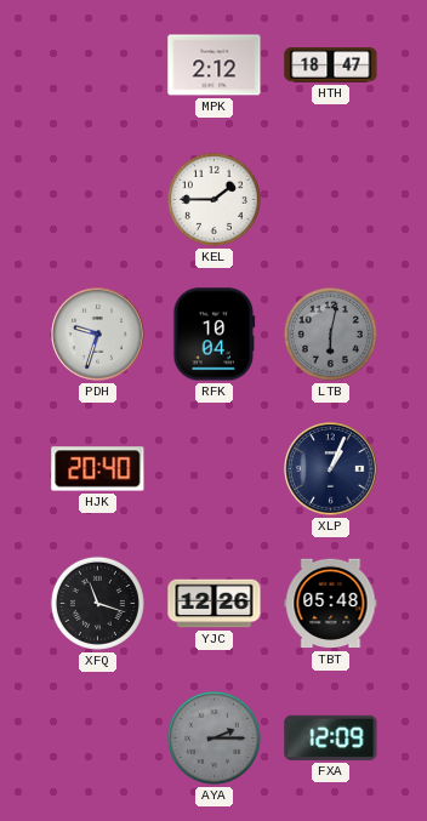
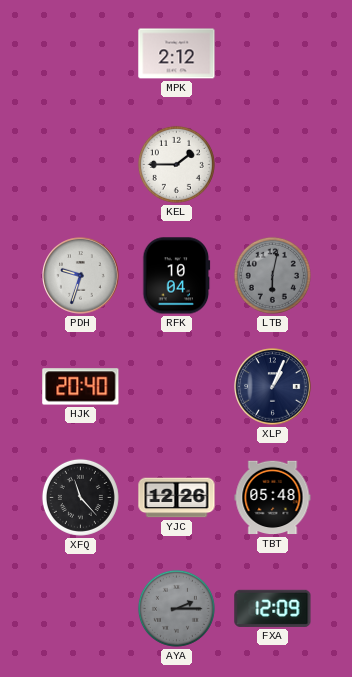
HTH: 18:47 -> none
XFQ: 11:18 -> 11:23
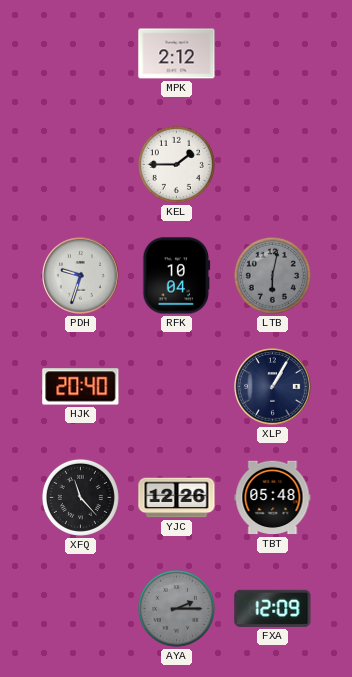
XLP: 1:04 -> 1:05
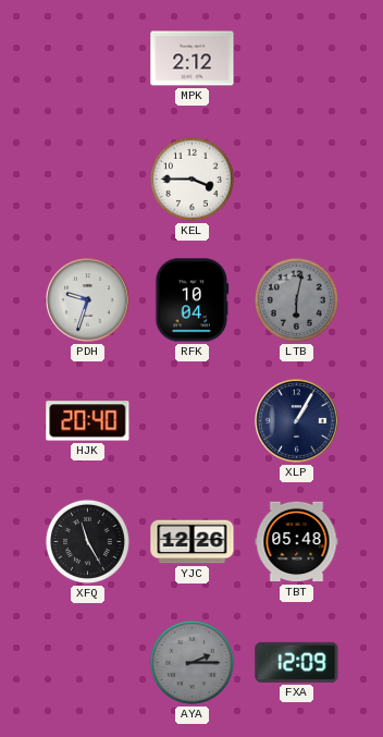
KEL: 1:45 -> 3:45
XFQ: 11:23 -> 11:25
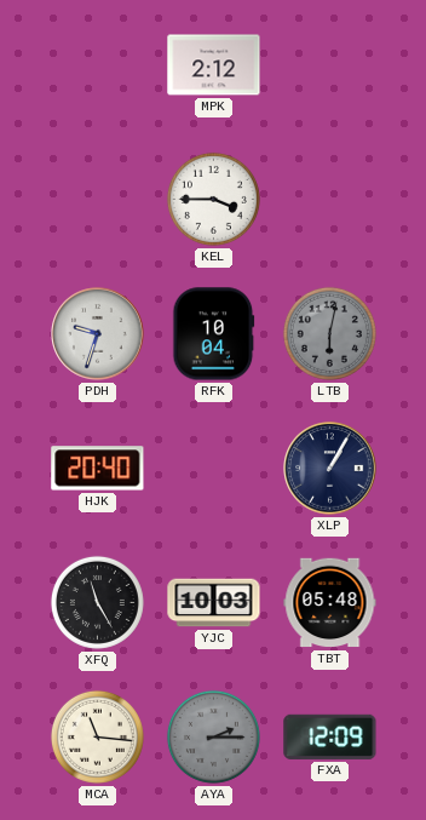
YJC: 12:26 -> 10:03
MCA: none -> 11:16
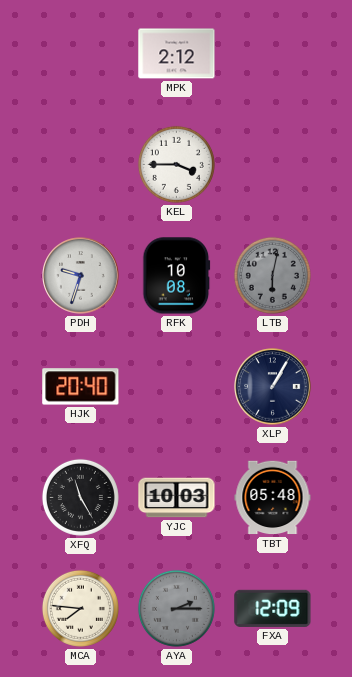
RFK: 10:04 -> 10:08
MCA: 11:16 -> 7:46
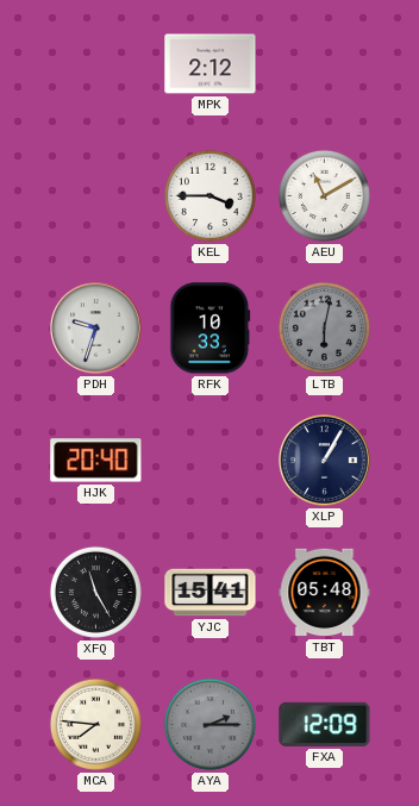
AEU: none -> 11:10
RFK: 10:08 -> 10:33
YJC: 10:03 -> 15:41
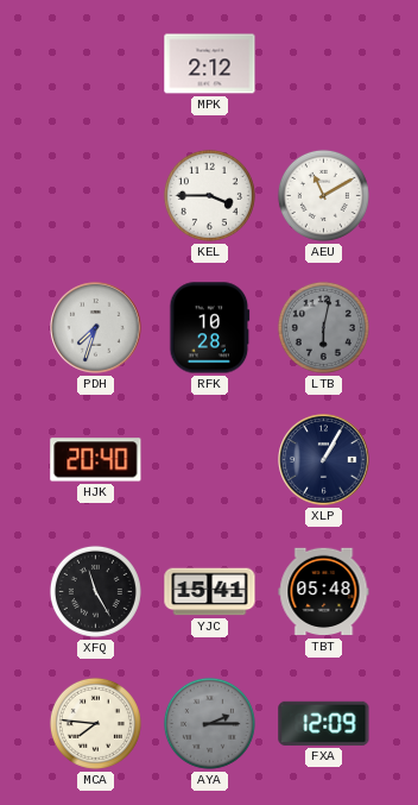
PDH: 9:33 -> 7:33
RFK: 10:33 -> 10:28
